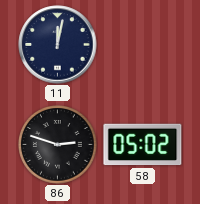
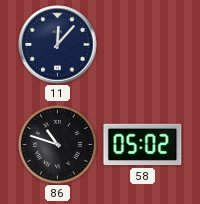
11: 12:02 -> 12:07
86: 2:48 -> 10:48
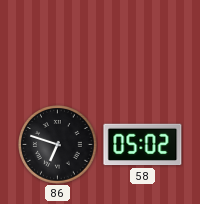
11: 12:07 -> none
86: 10:48 -> 6:48
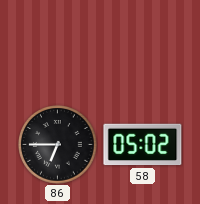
86: 6:48 -> 6:45
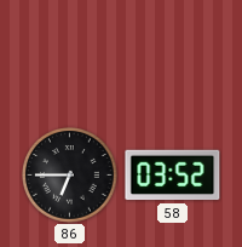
58: 05:02 -> 03:52
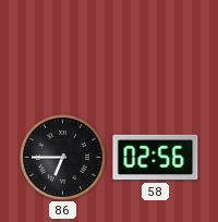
58: 03:52 -> 02:56
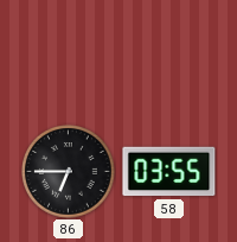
58: 02:56 -> 03:55
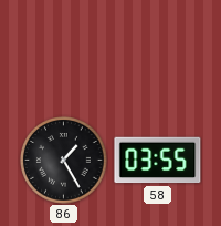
86: 6:45 -> 1:25
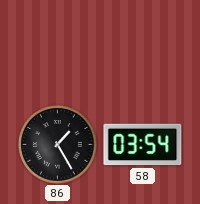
58: 03:55 -> 03:54
